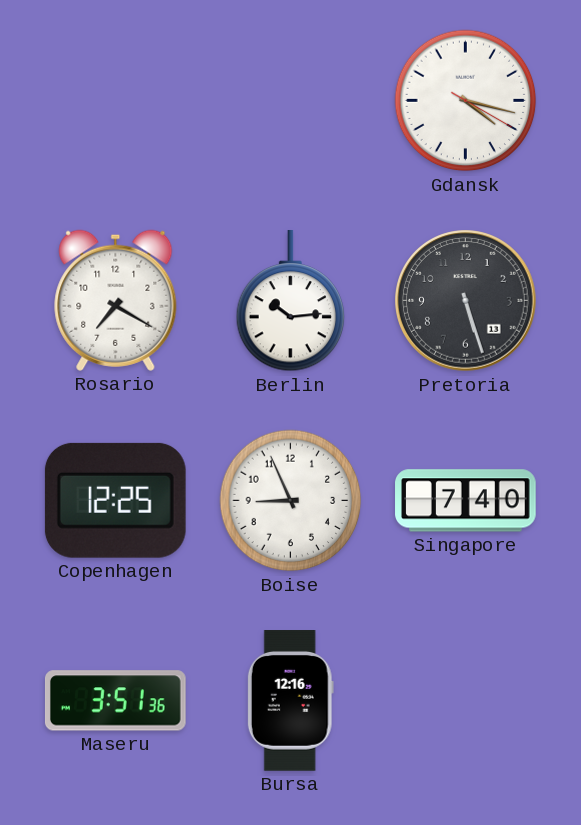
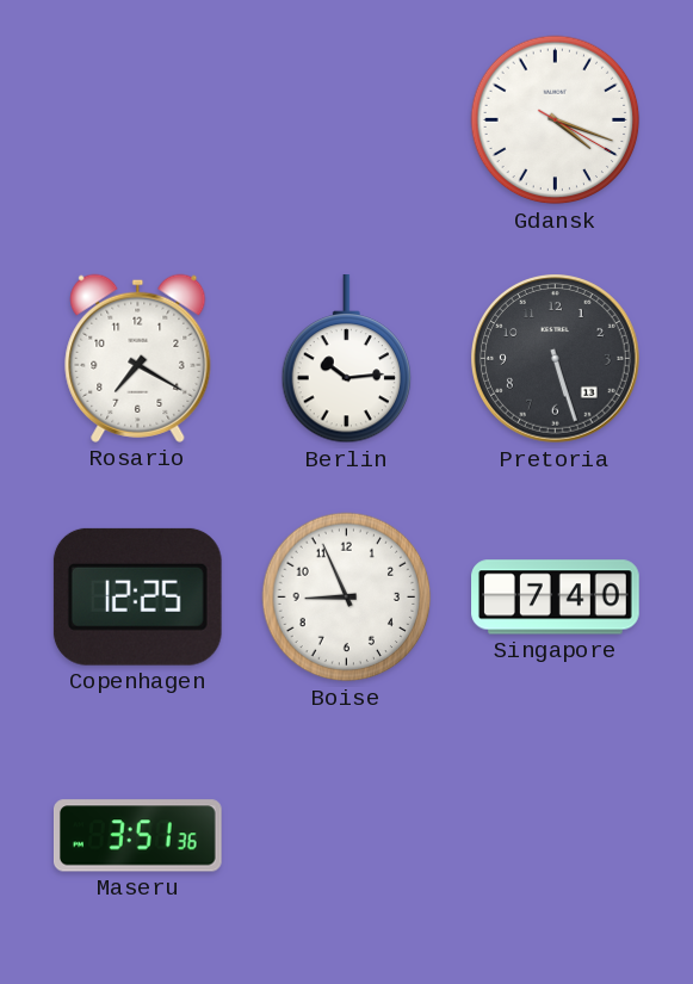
Gdansk: 4:17 -> 4:18
Bursa: 12:16 -> none
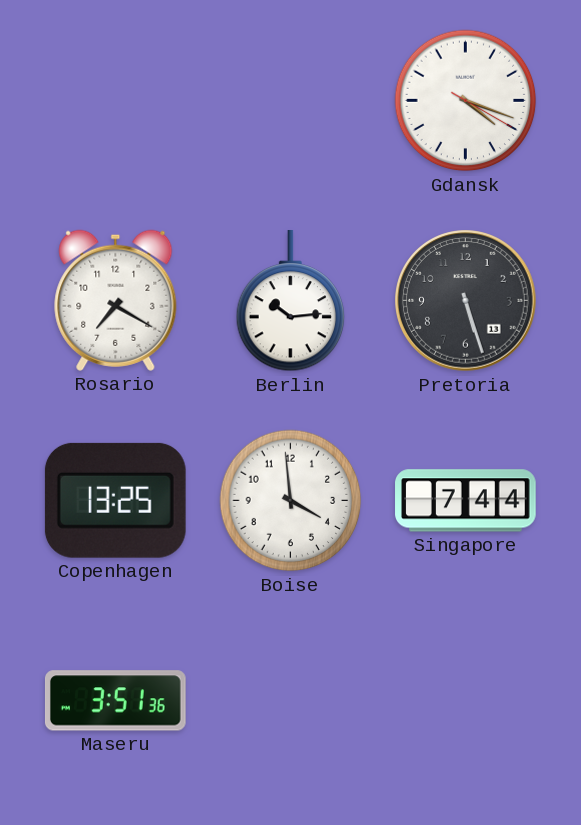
Copenhagen: 12:25 -> 13:25
Boise: 8:56 -> 3:59
Singapore: 7:40 -> 7:44
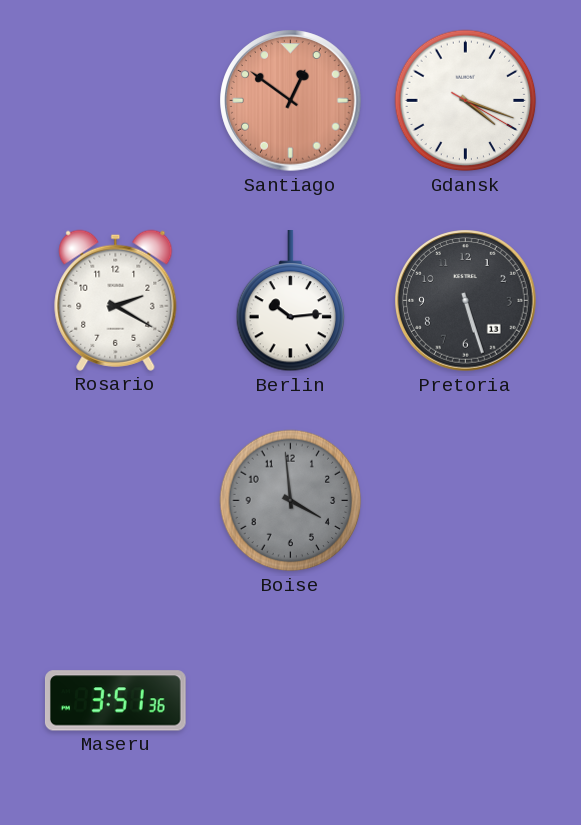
Santiago: none -> 12:51
Rosario: 7:20 -> 2:20
Copenhagen: 13:25 -> none
Boise dial: white -> grey
Singapore: 7:44 -> none
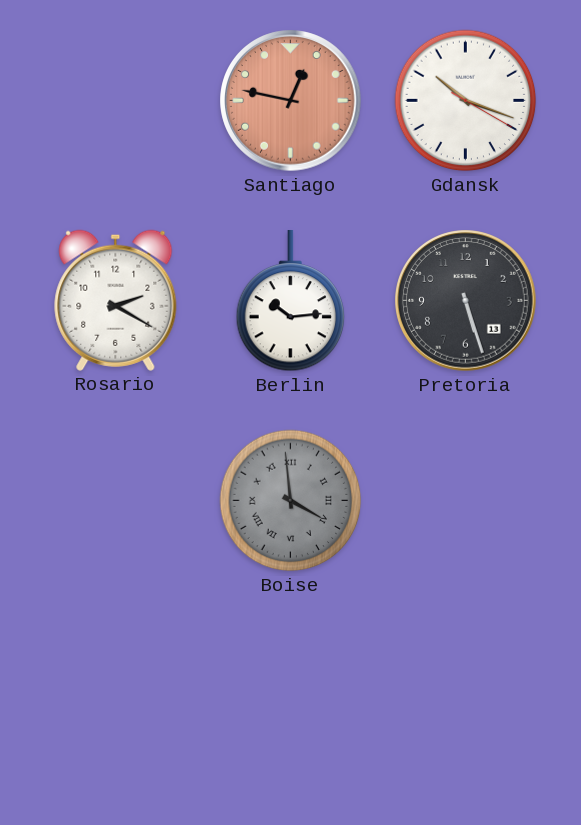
Santiago: 12:51 -> 12:47
Gdansk: 4:18 -> 10:18
Boise numerals: Arabic -> Roman
Maseru: 3:51 -> none
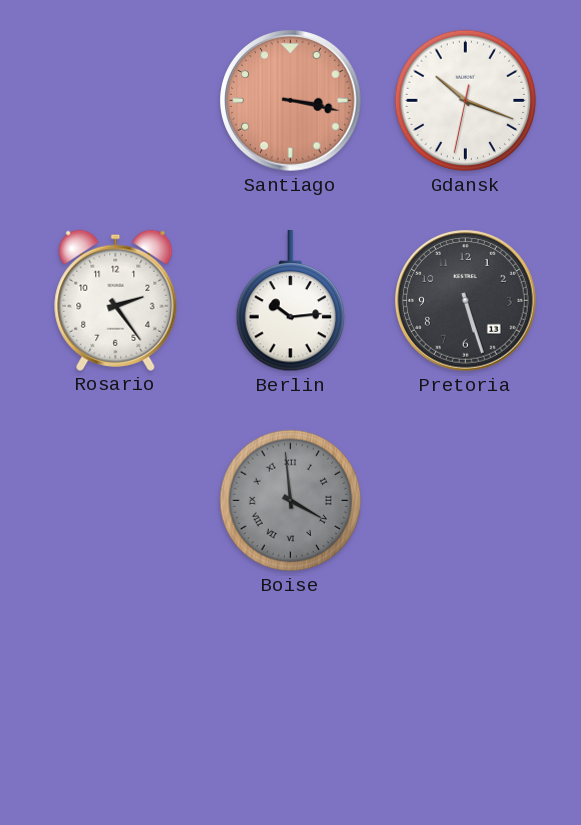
Santiago: 12:47 -> 3:17
Gdansk: 10:18:20 -> 10:18:32
Rosario: 2:20 -> 2:24
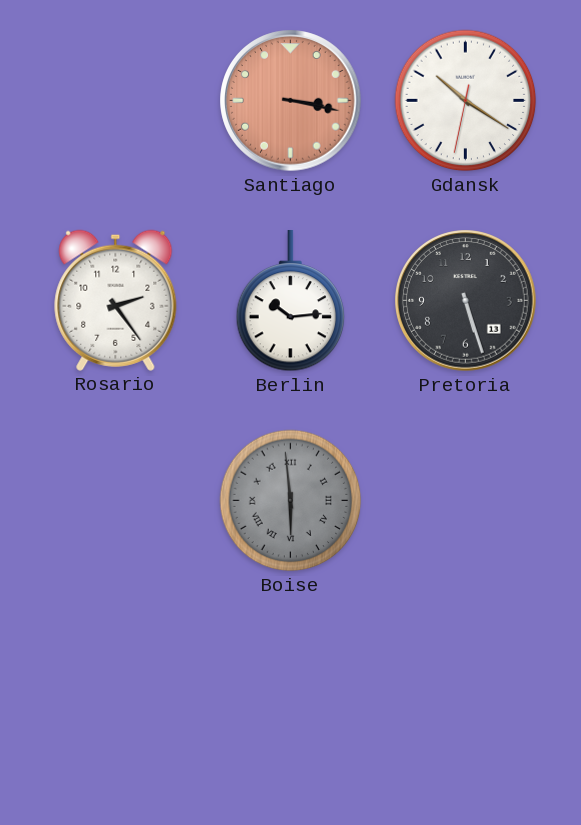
Gdansk: 10:18 -> 10:20
Boise: 3:59 -> 5:59
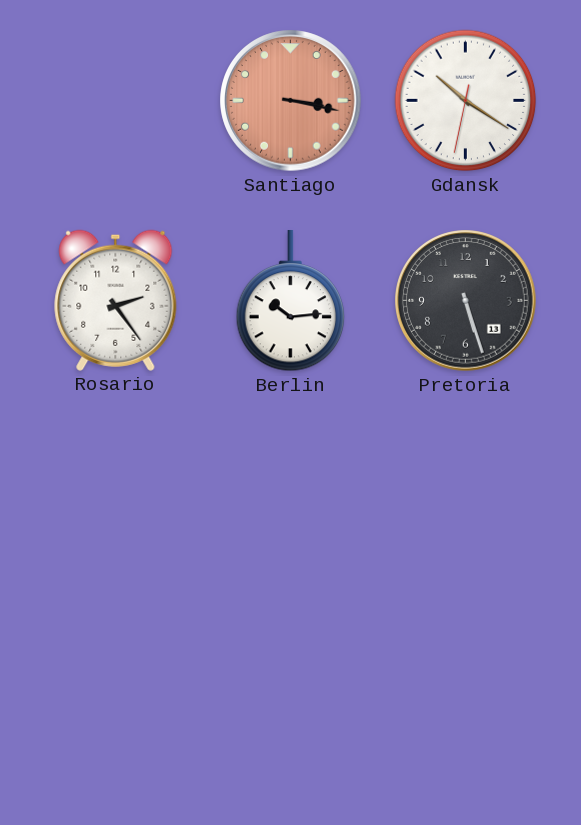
Boise: 5:59 -> none
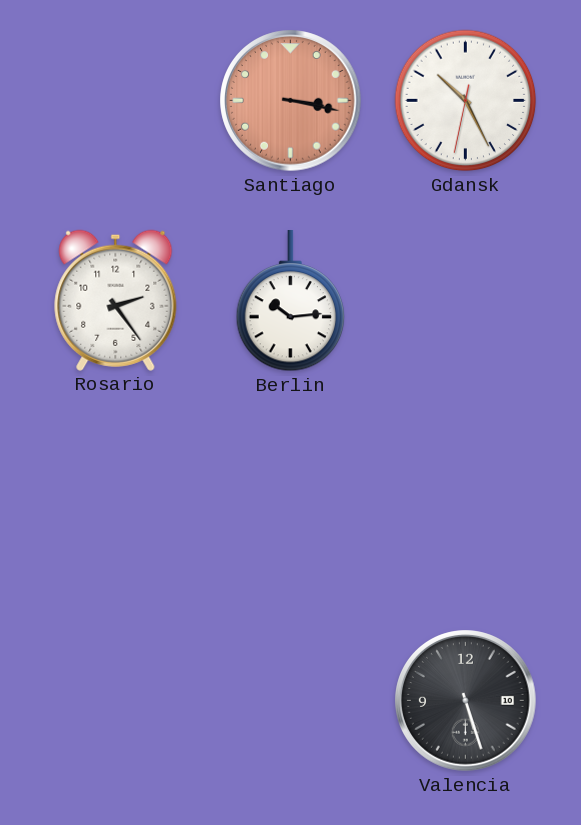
Gdansk: 10:20 -> 10:25
Pretoria: 5:27 -> none
Valencia: none -> 5:27
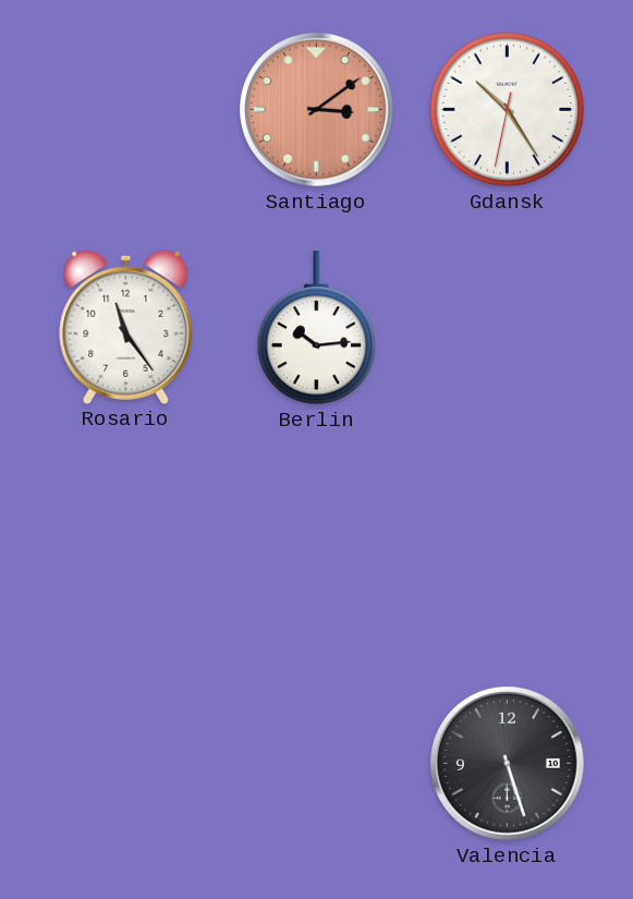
Santiago: 3:17 -> 3:09
Gdansk: 10:25 -> 10:24
Rosario: 2:24 -> 11:24
